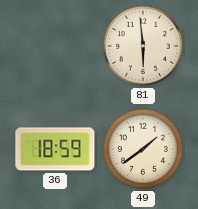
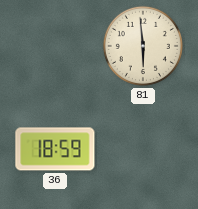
49: 1:39 -> none
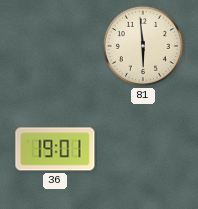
36: 18:59 -> 19:01
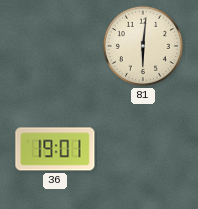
81: 5:59 -> 6:01
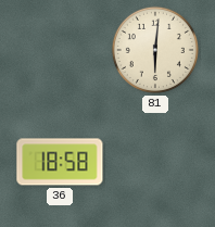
36: 19:01 -> 18:58
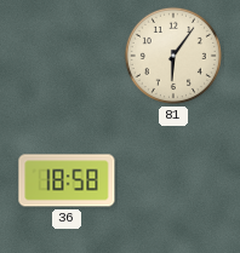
81: 6:01 -> 6:06
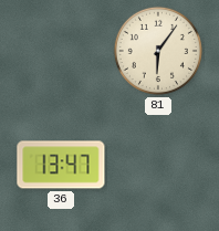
36: 18:58 -> 13:47
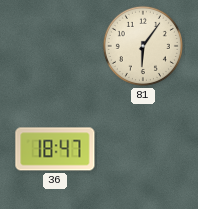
36: 13:47 -> 18:47
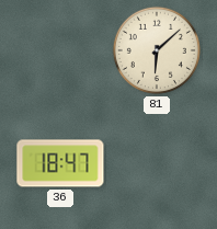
81: 6:06 -> 6:08
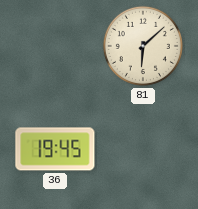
36: 18:47 -> 19:45
